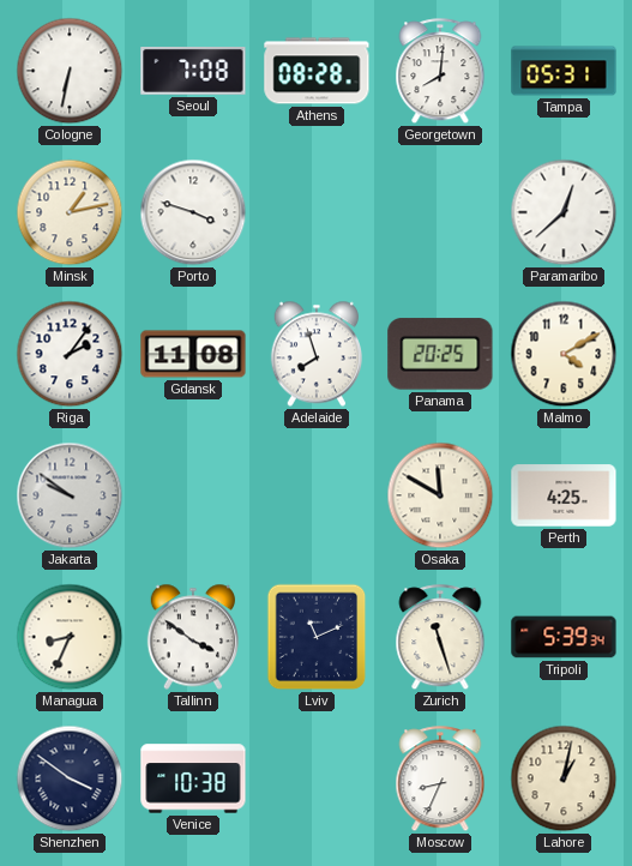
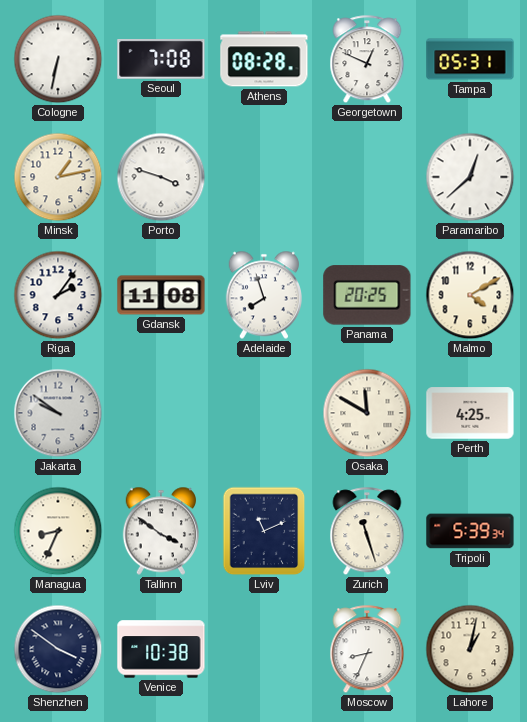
Georgetown: 8:01 -> 12:49
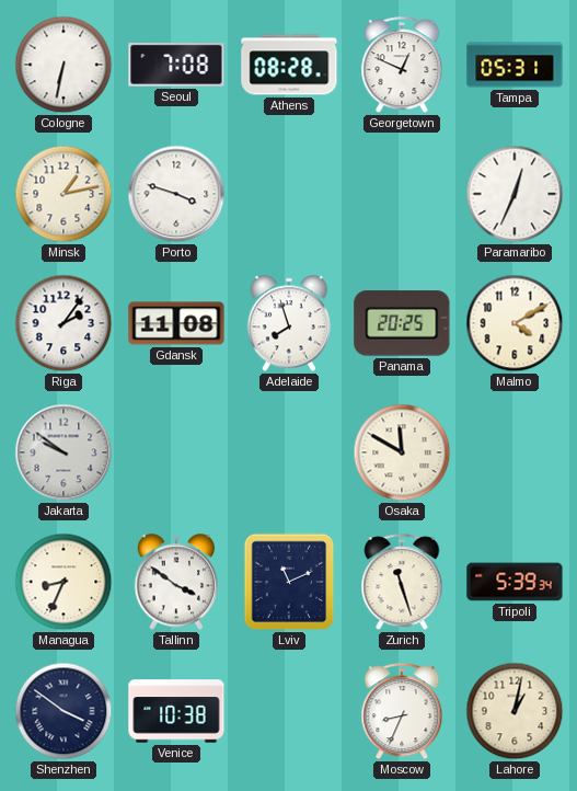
Paramaribo: 12:38 -> 12:34
Perth: 4:25 -> none
